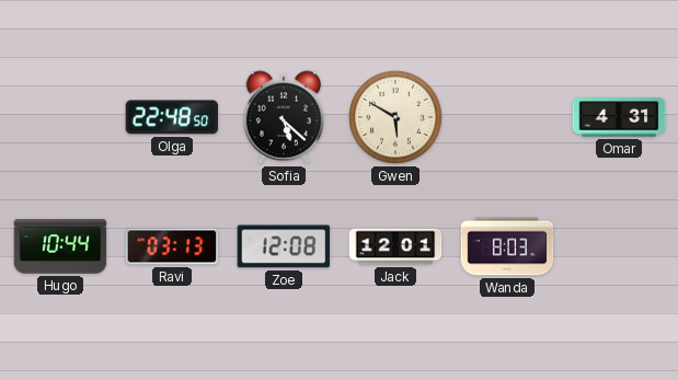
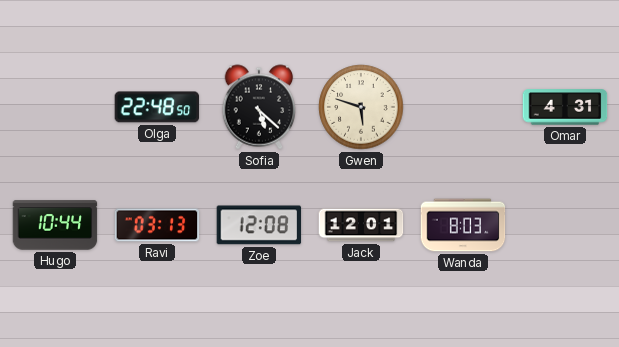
Gwen: 5:50 -> 5:48
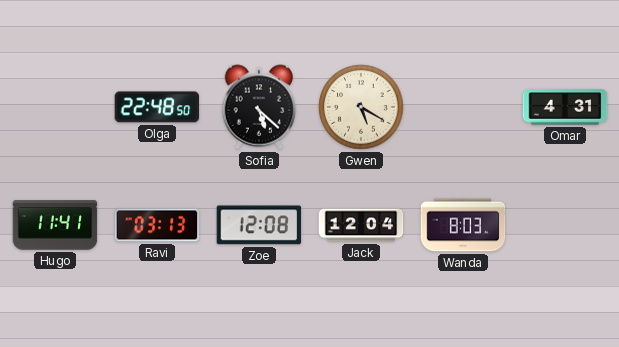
Gwen: 5:48 -> 5:20
Hugo: 10:44 -> 11:41
Jack: 12:01 -> 12:04
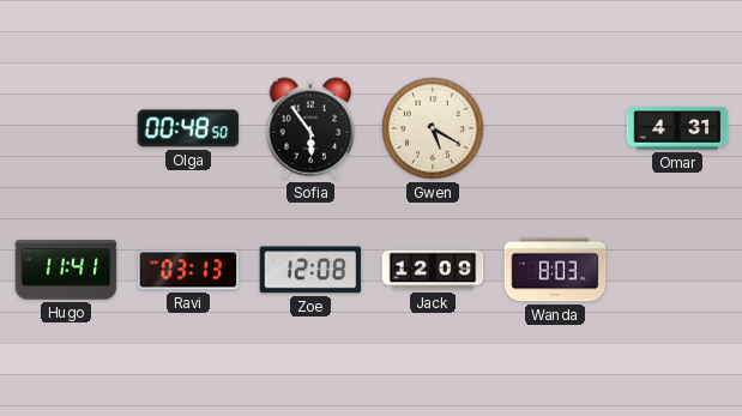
Olga: 22:48 -> 00:48
Sofia: 5:22 -> 5:54
Jack: 12:04 -> 12:09
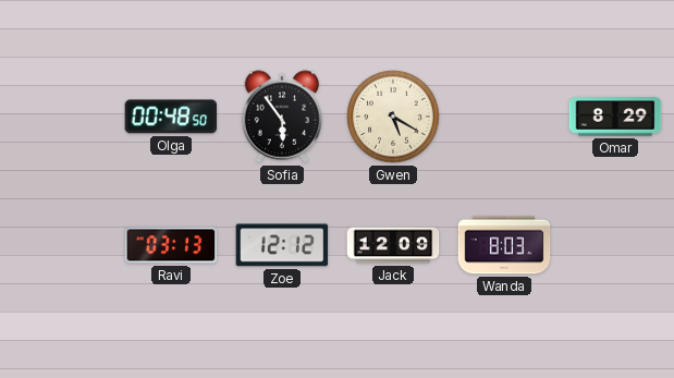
Omar: 4:31 -> 8:29
Hugo: 11:41 -> none
Zoe: 12:08 -> 12:12
